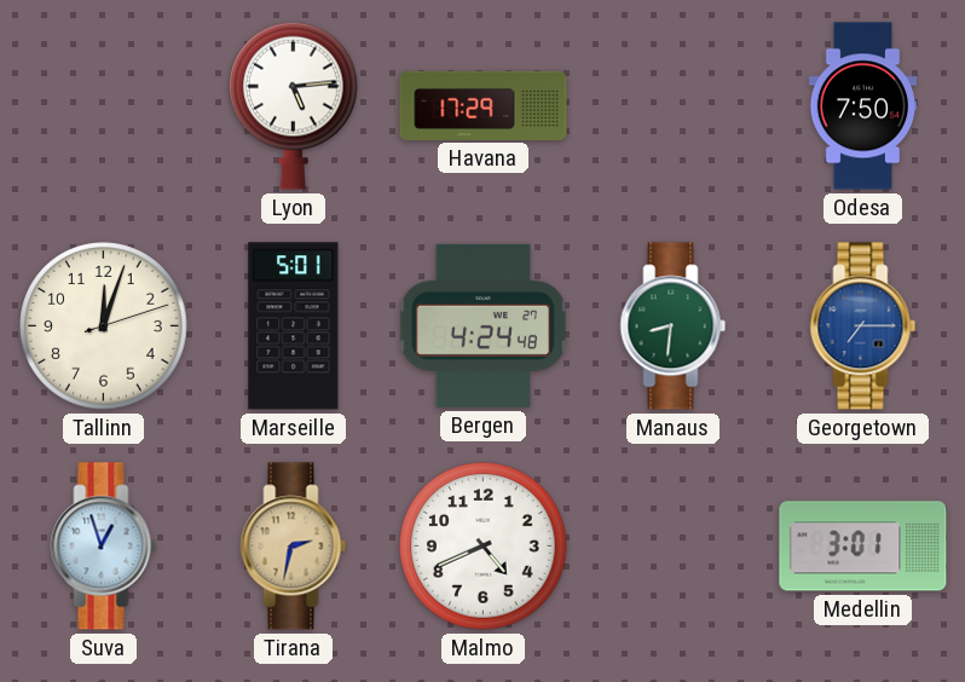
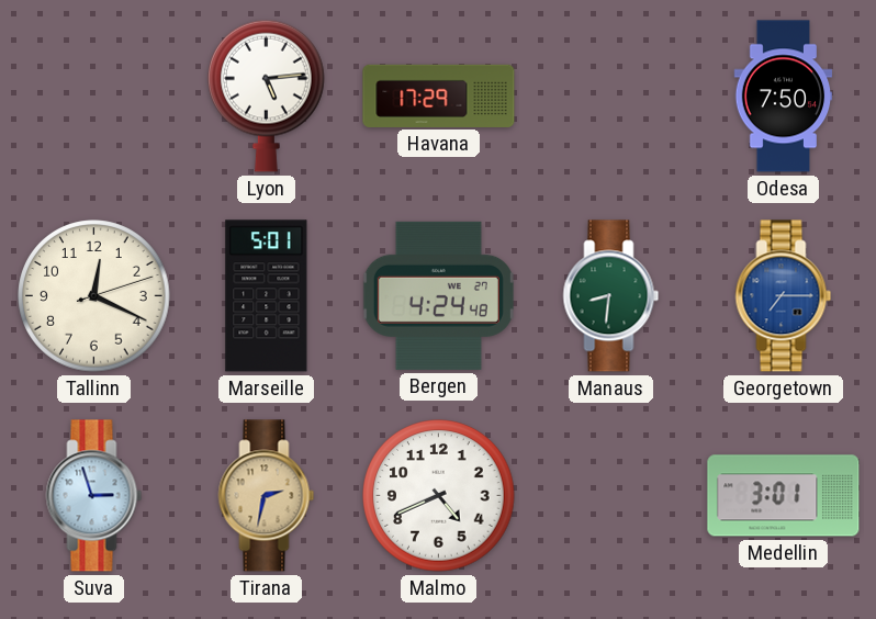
Tallinn: 12:03 -> 12:19
Suva: 12:57 -> 2:57
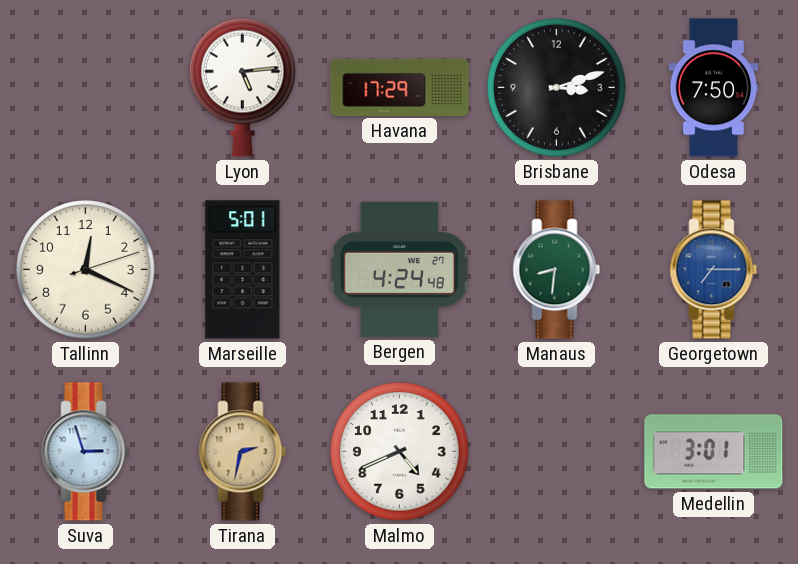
Brisbane: none -> 3:12
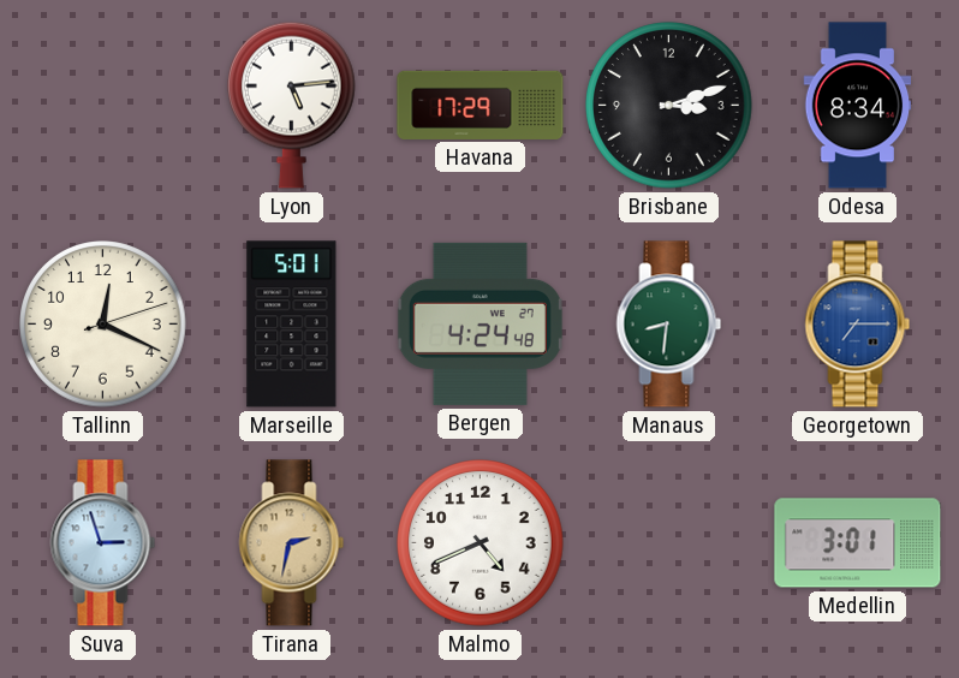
Odesa: 7:50 -> 8:34
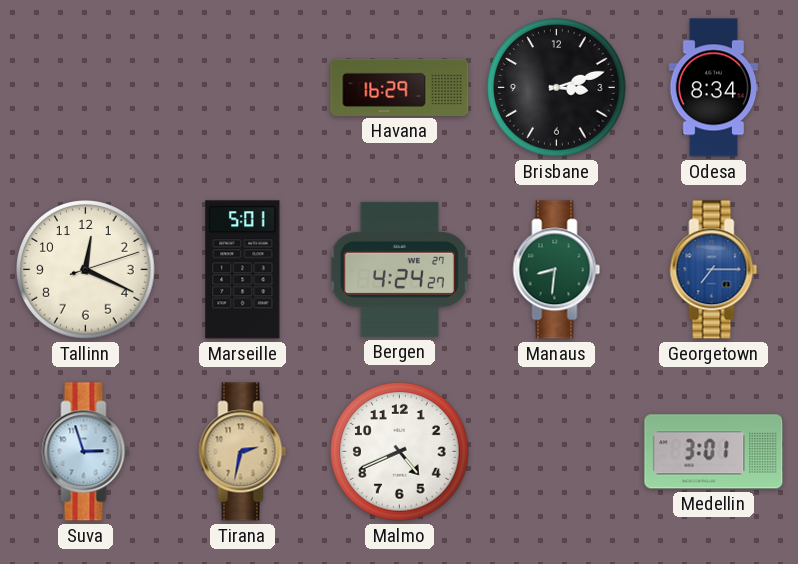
Lyon: 5:14 -> none
Havana: 17:29 -> 16:29
Bergen: 4:24:48 -> 4:24:27
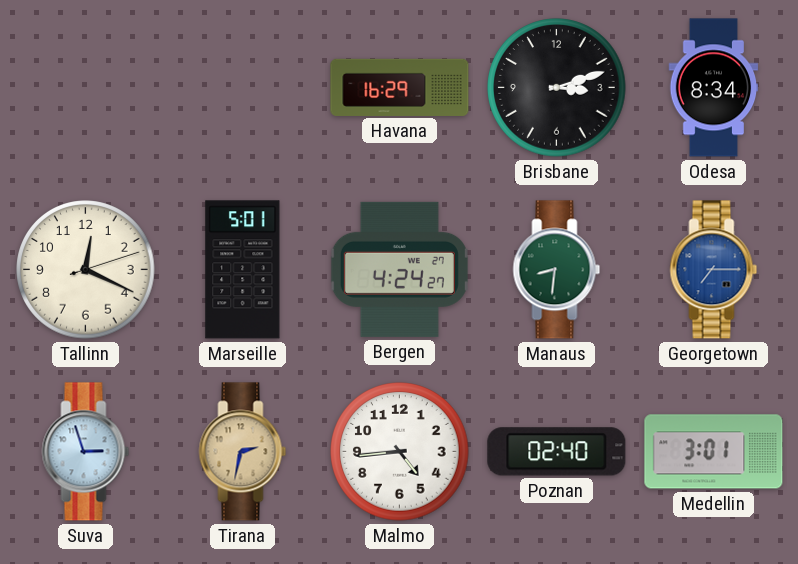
Malmo: 4:41 -> 4:44
Poznan: none -> 02:40
